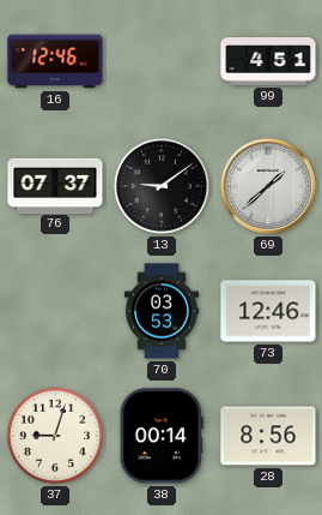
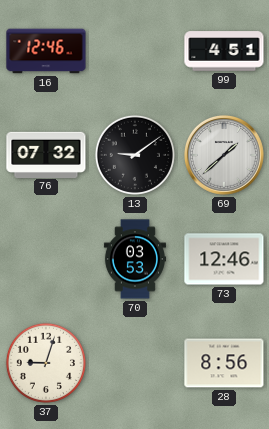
76: 07:37 -> 07:32
38: 00:14 -> none
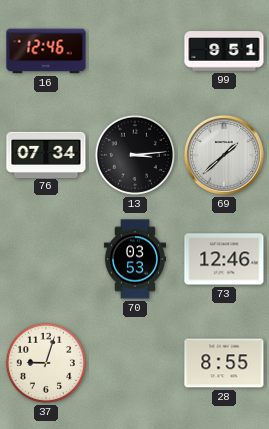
99: 4:51 -> 9:51
76: 07:32 -> 07:34
13: 9:09 -> 3:14
28: 8:56 -> 8:55
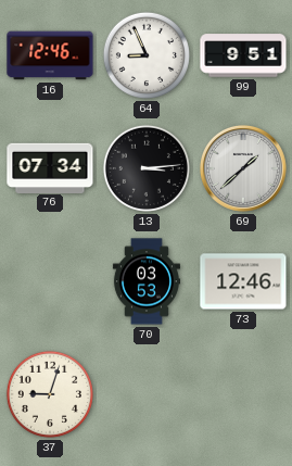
64: none -> 8:56
28: 8:55 -> none
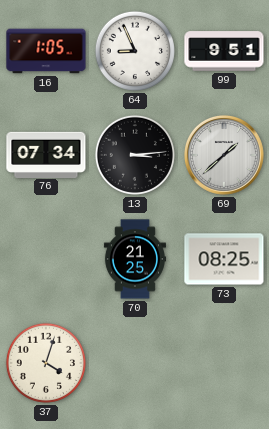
16: 12:46 -> 1:05
70: 03:53 -> 21:25
73: 12:46 -> 08:25
37: 9:03 -> 4:03
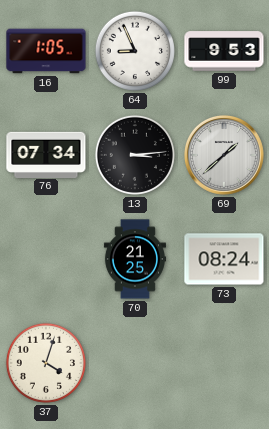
99: 9:51 -> 9:53
73: 08:25 -> 08:24
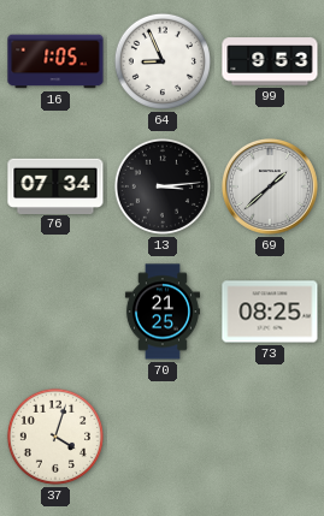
73: 08:24 -> 08:25
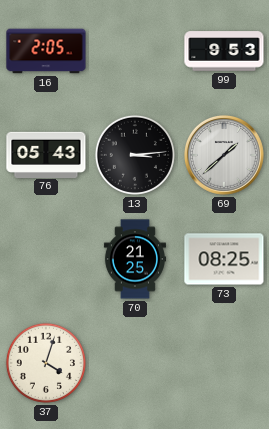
16: 1:05 -> 2:05
64: 8:56 -> none
76: 07:34 -> 05:43
